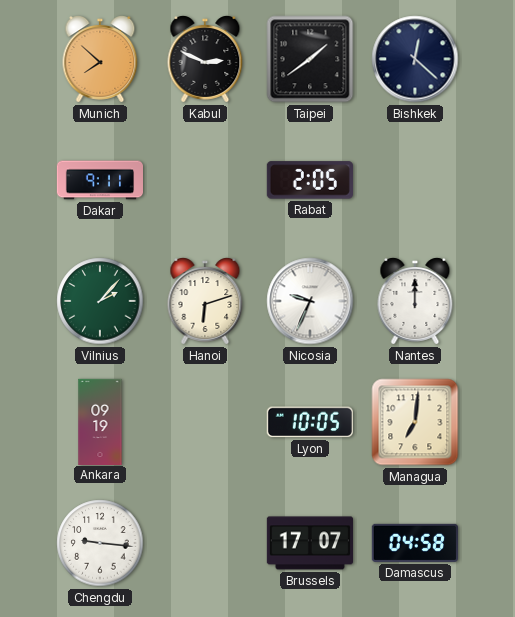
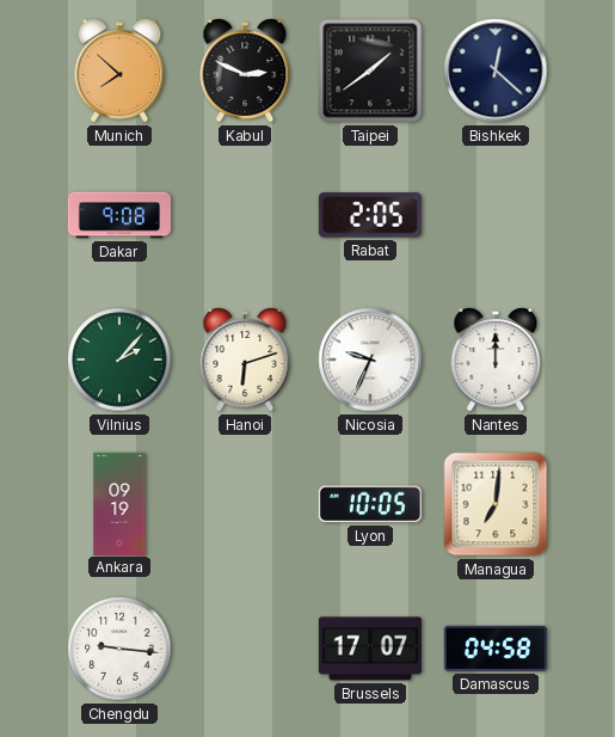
Dakar: 9:11 -> 9:08
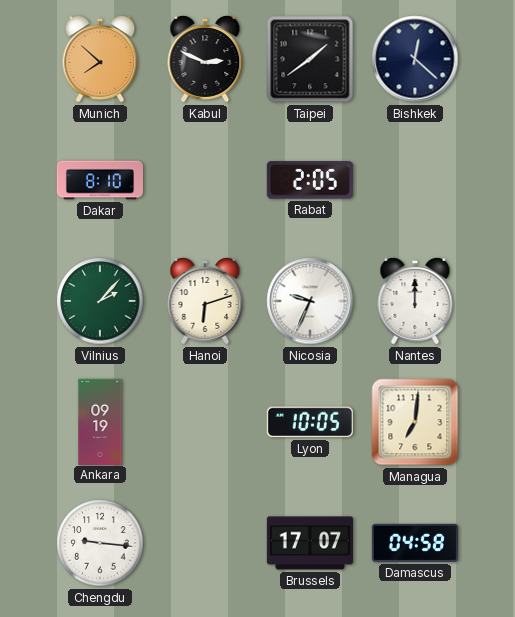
Dakar: 9:08 -> 8:10
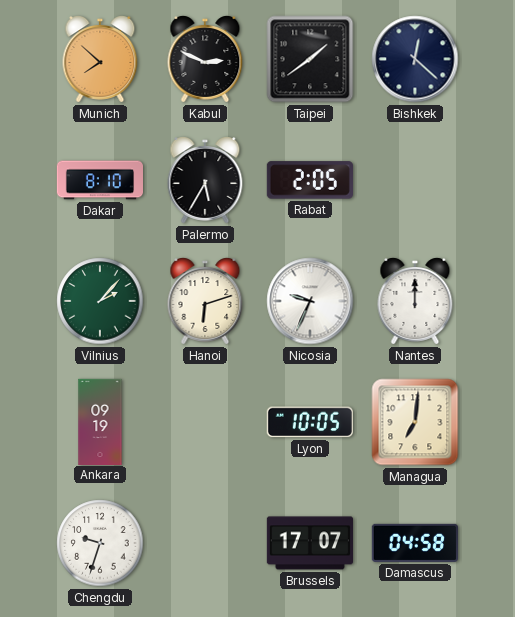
Palermo: none -> 5:35
Chengdu: 9:16 -> 9:33
